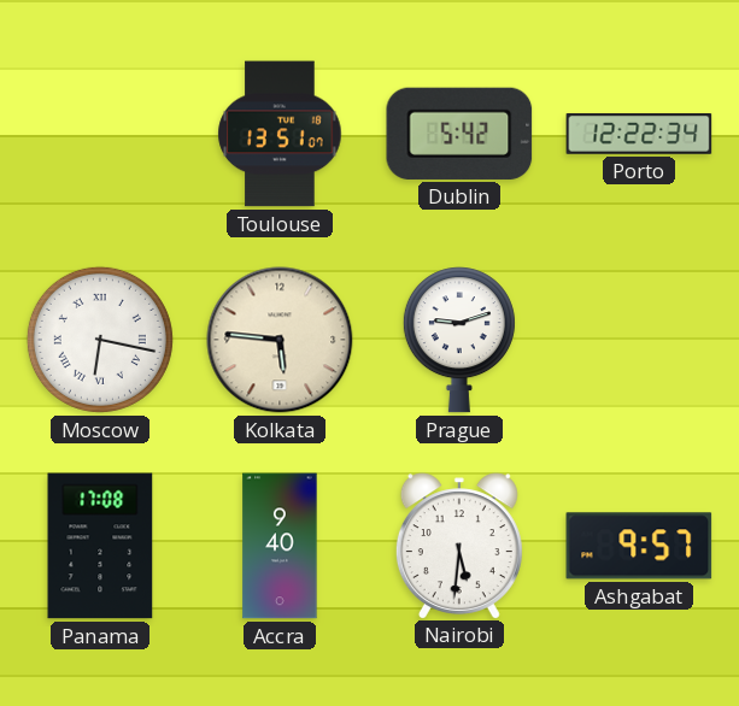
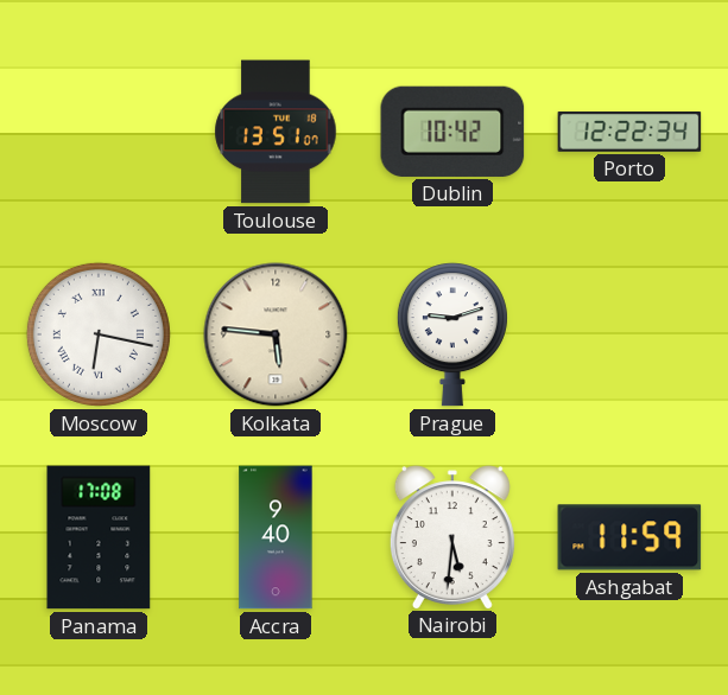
Dublin: 5:42 -> 10:42
Ashgabat: 9:57 -> 11:59
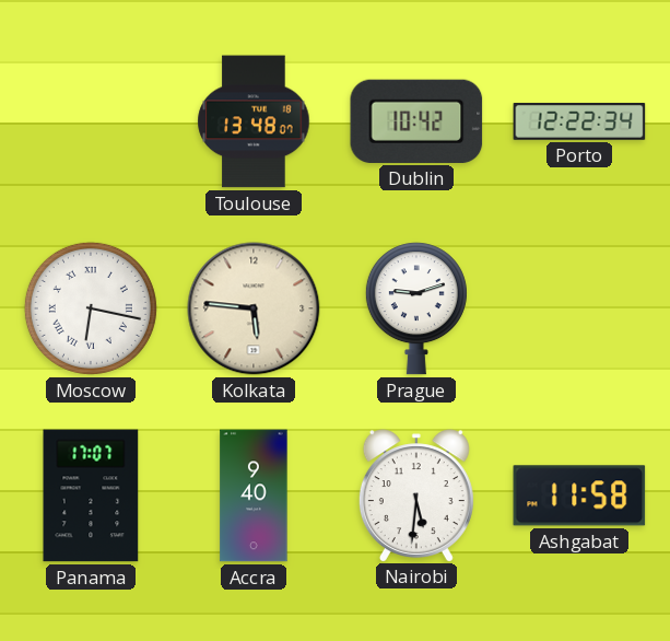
Toulouse: 13:51 -> 13:48
Panama: 17:08 -> 17:07
Ashgabat: 11:59 -> 11:58
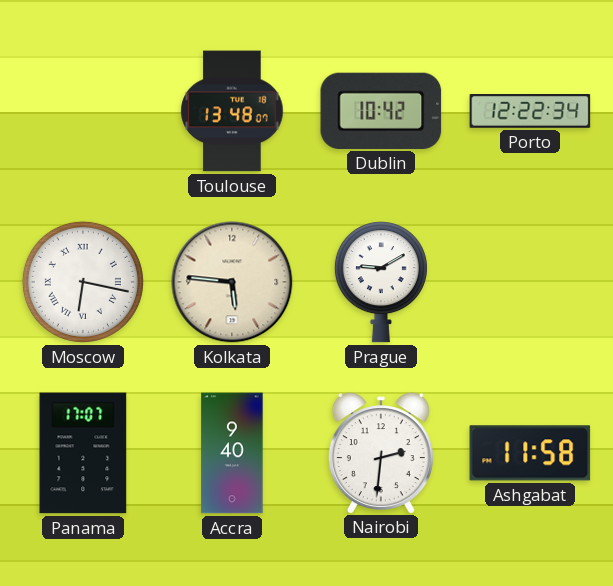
Prague: 9:12 -> 9:10
Nairobi: 5:31 -> 2:31
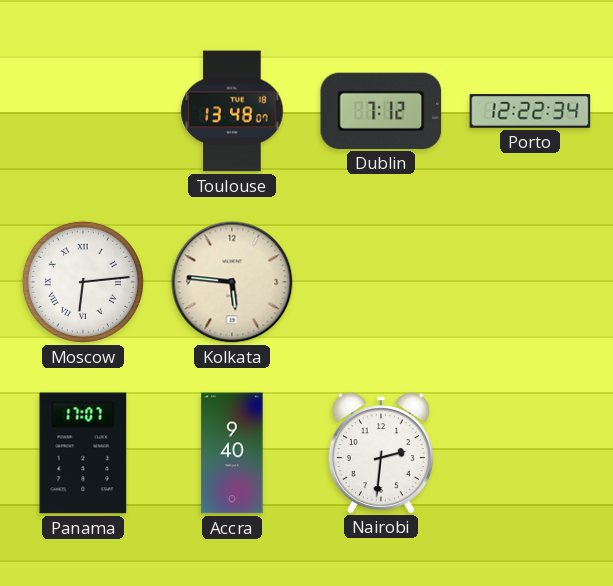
Dublin: 10:42 -> 7:12
Moscow: 6:17 -> 6:14
Prague: 9:10 -> none
Ashgabat: 11:58 -> none
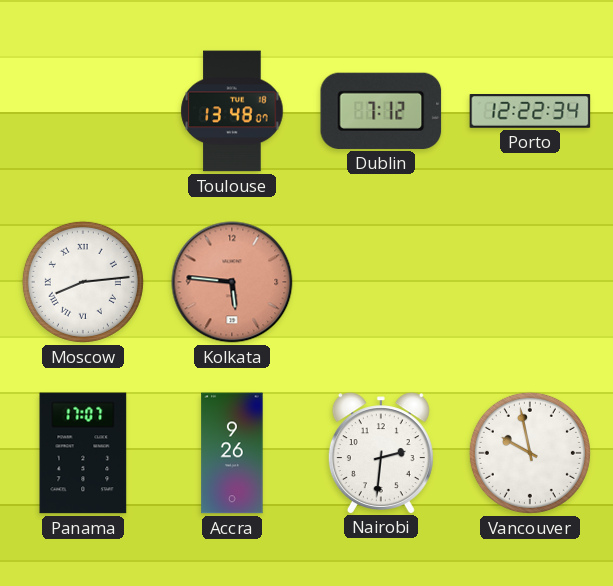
Moscow: 6:14 -> 8:14
Kolkata dial: cream -> salmon
Accra: 9:40 -> 9:26
Vancouver: none -> 9:58
